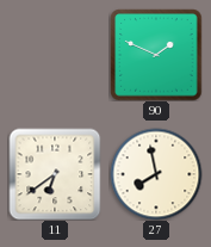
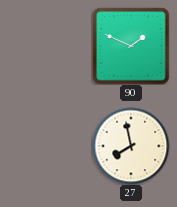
11: 6:39 -> none
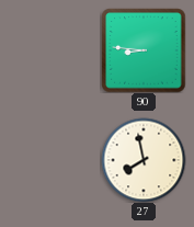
90: 1:49 -> 8:46
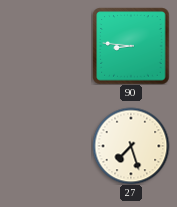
27: 7:58 -> 7:27
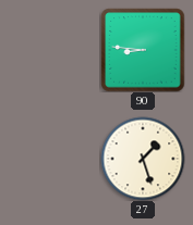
27: 7:27 -> 1:27
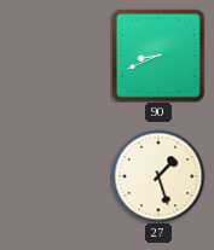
90: 8:46 -> 8:41
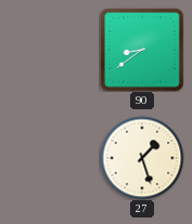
90: 8:41 -> 8:39
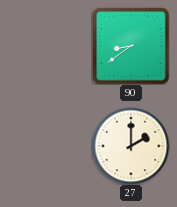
27: 1:27 -> 2:00
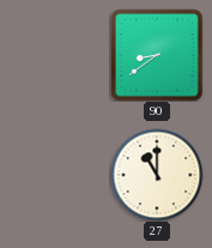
27: 2:00 -> 11:00
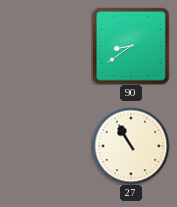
27: 11:00 -> 10:55
